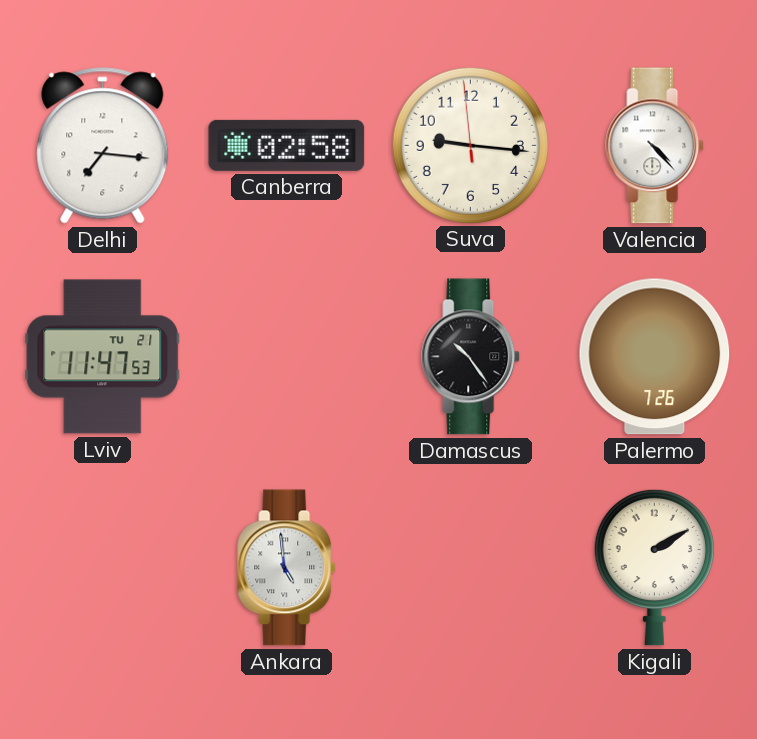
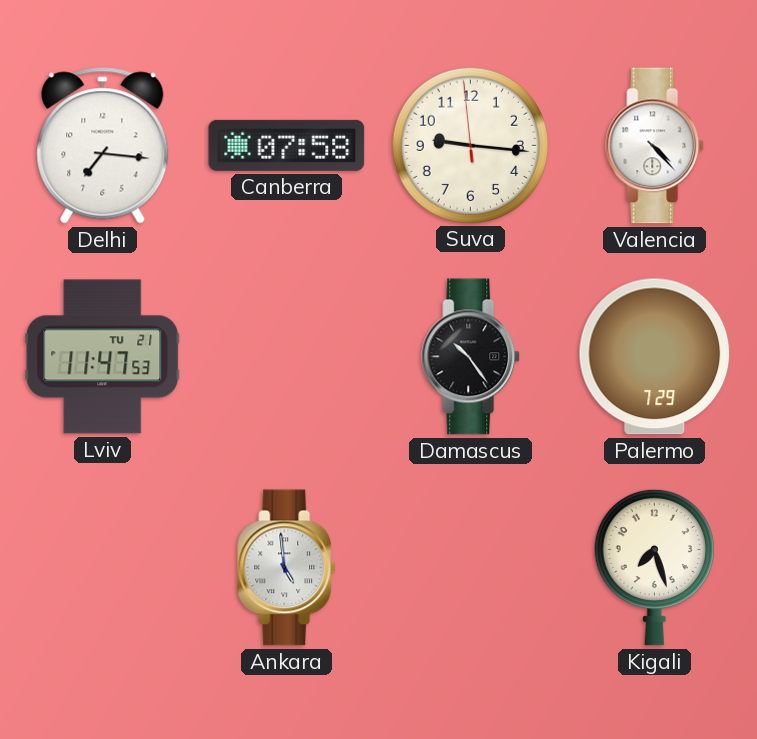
Canberra: 02:58 -> 07:58
Palermo: 7:26 -> 7:29
Kigali: 2:10 -> 7:27
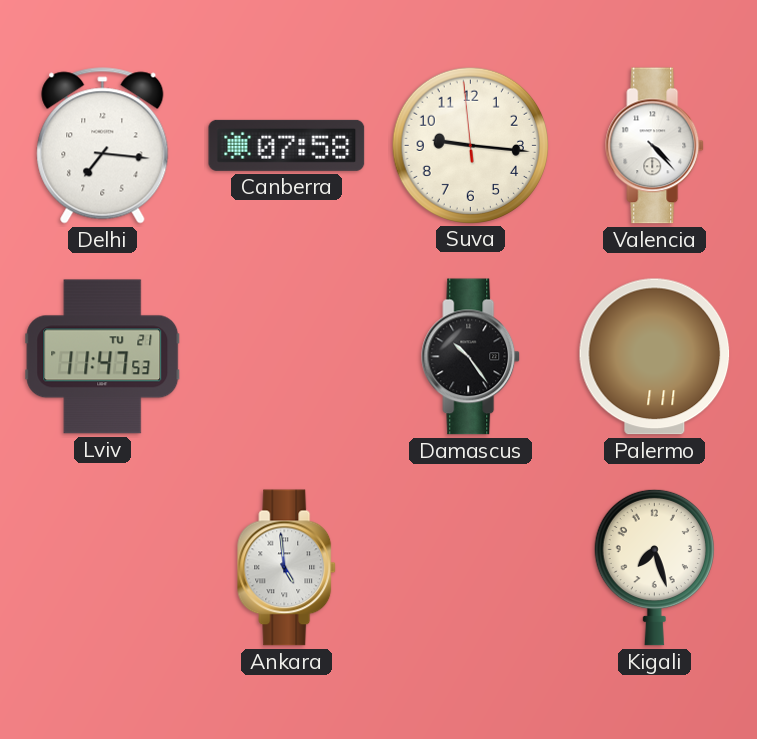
Palermo: 7:29 -> 1:11
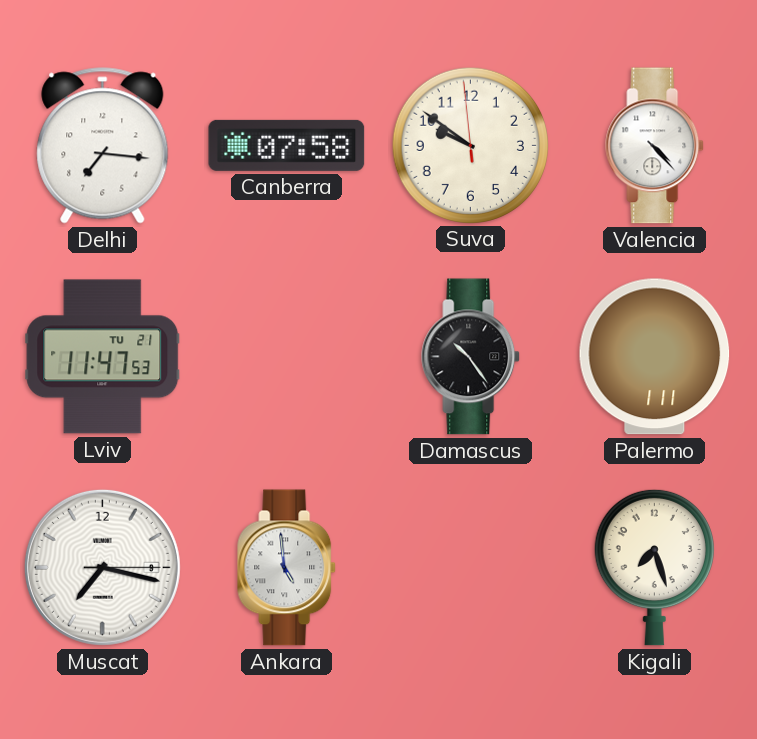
Suva: 9:15 -> 9:50
Muscat: none -> 7:17
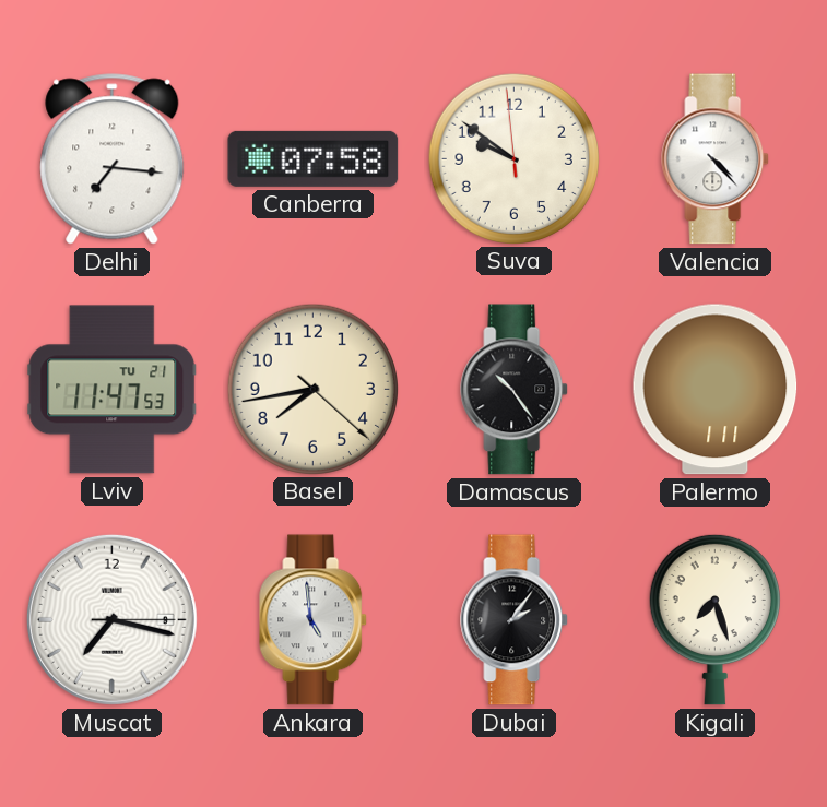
Basel: none -> 7:43
Dubai: none -> 2:06
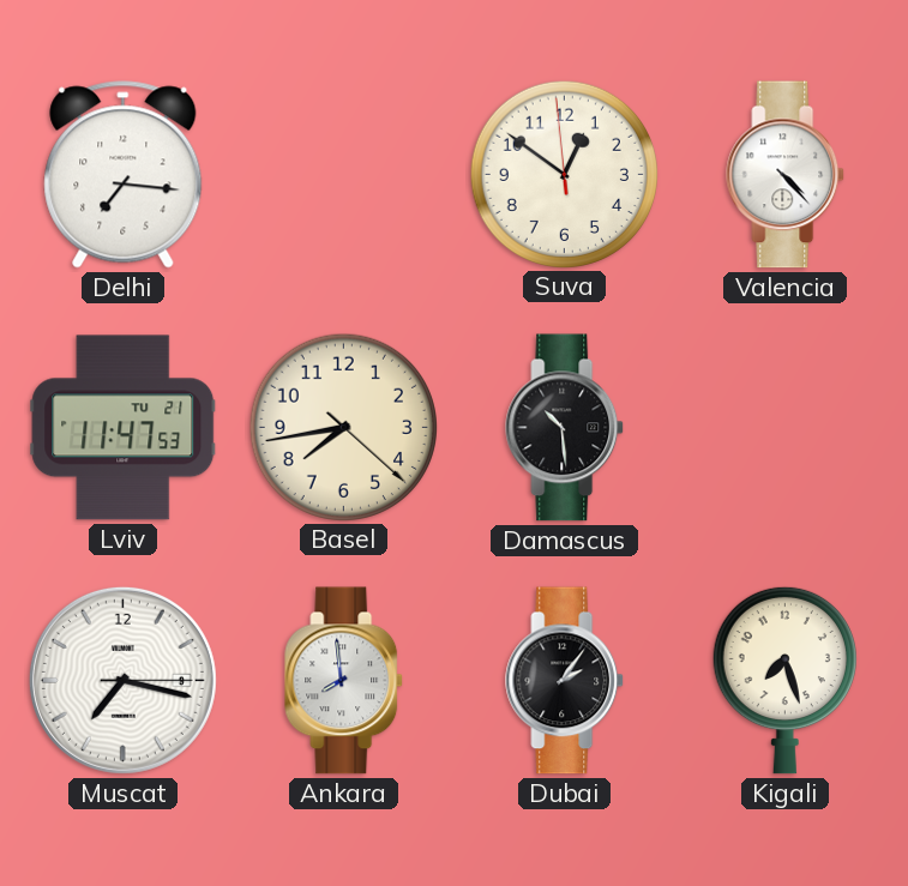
Canberra: 07:58 -> none
Suva: 9:50 -> 12:50
Damascus: 10:24 -> 10:29
Palermo: 1:11 -> none
Ankara: 4:59 -> 7:59
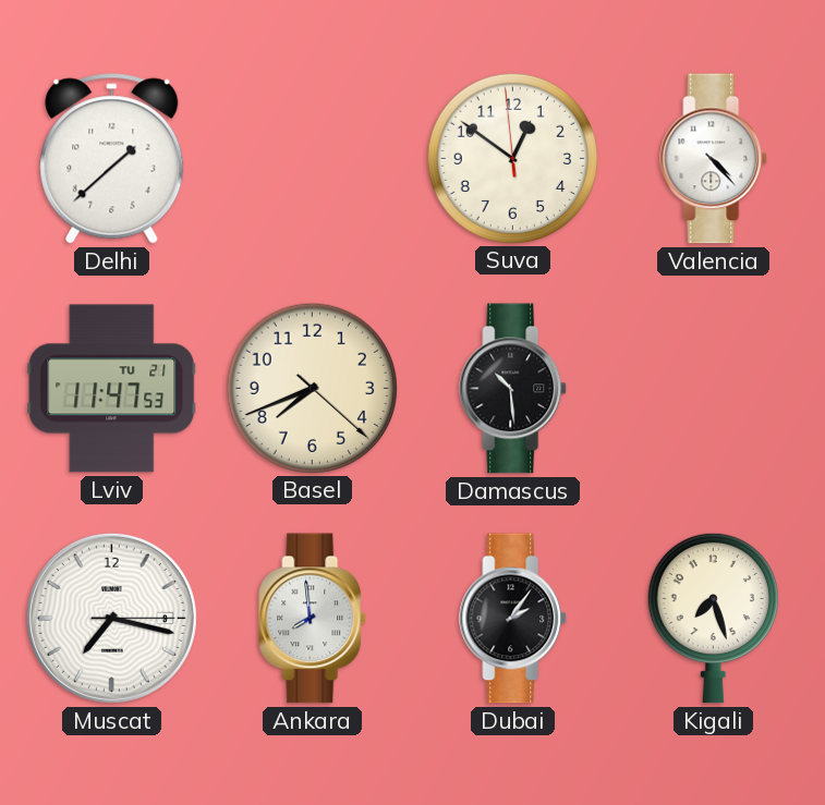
Delhi: 7:16 -> 1:38
Basel: 7:43 -> 7:41
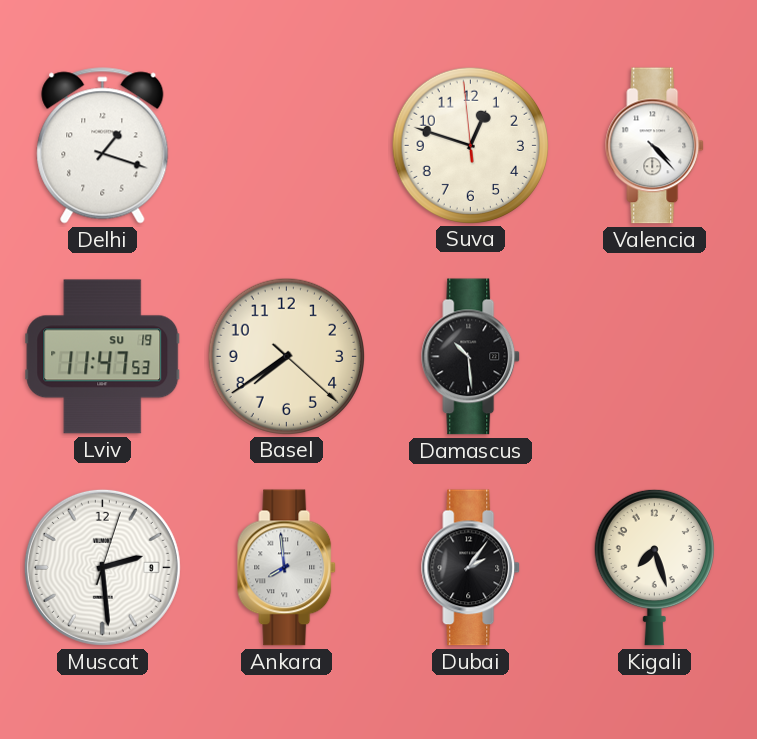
Delhi: 1:38 -> 1:18
Suva: 12:50 -> 12:47
Lviv date: TU 21 -> SU 19
Basel: 7:41 -> 7:39
Muscat: 7:17 -> 2:29
